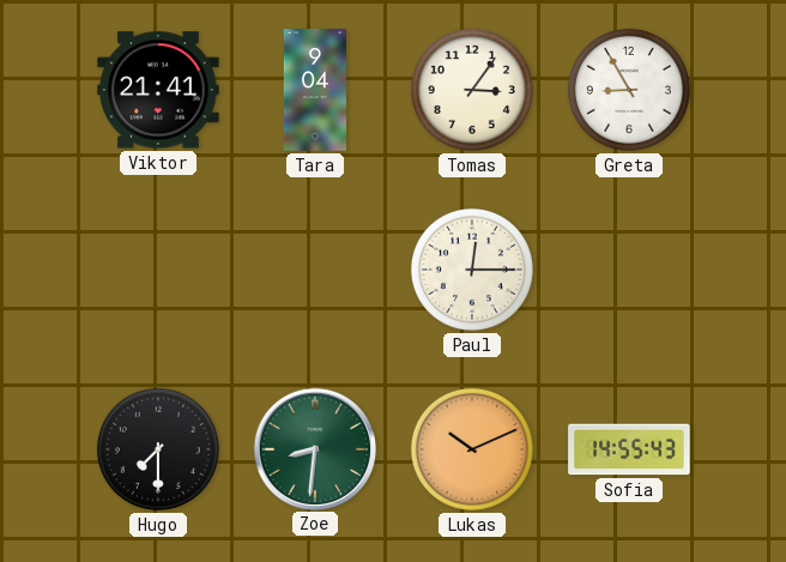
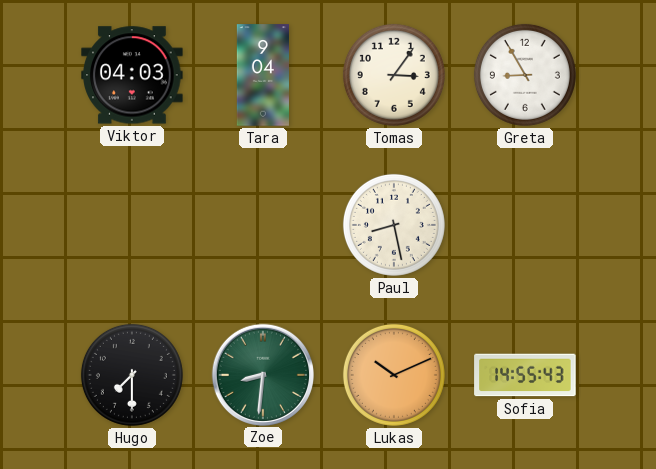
Viktor: 21:41 -> 04:03
Paul: 12:15 -> 8:28
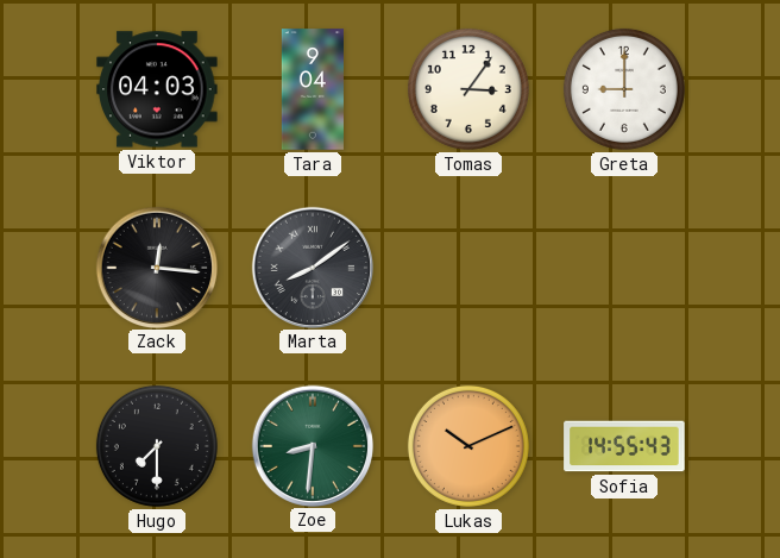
Greta: 8:55 -> 9:00
Zack: none -> 12:16
Marta: none -> 8:09
Paul: 8:28 -> none
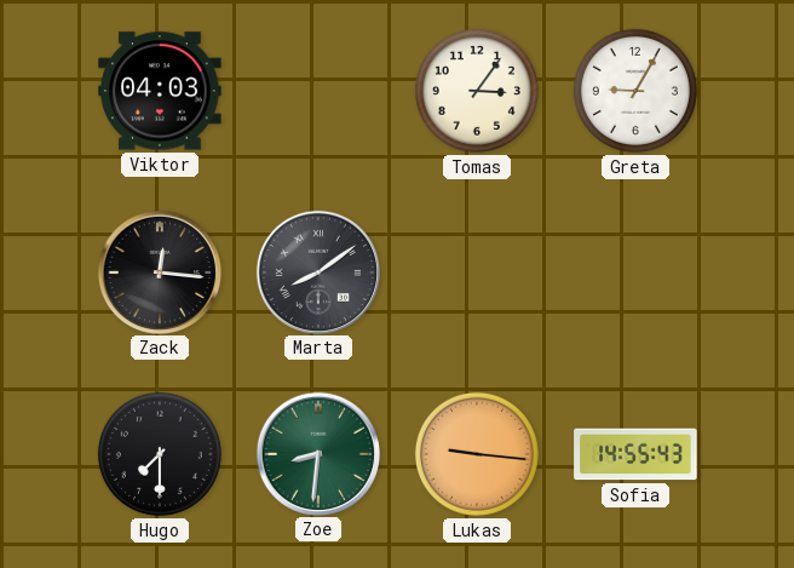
Tara: 9:04 -> none
Greta: 9:00 -> 9:05
Lukas: 10:11 -> 9:16
